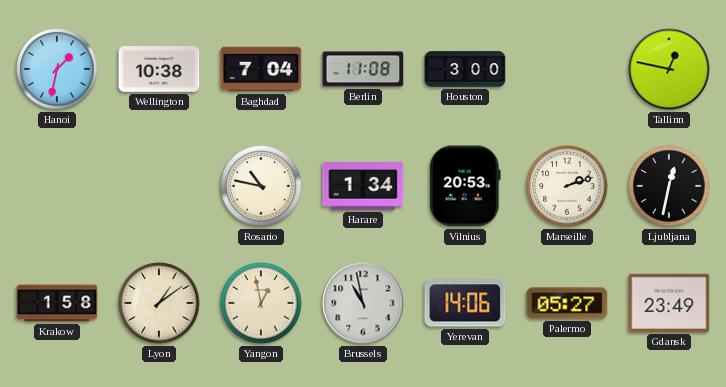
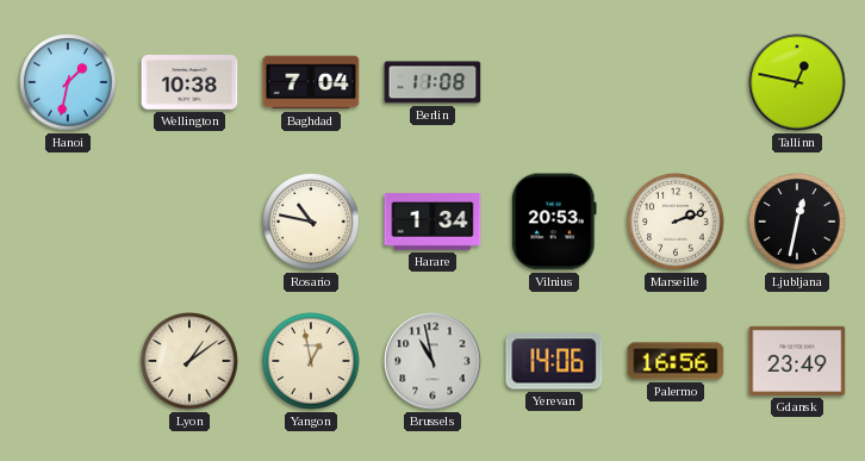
Houston: 3:00 -> none
Krakow: 1:58 -> none
Palermo: 05:27 -> 16:56
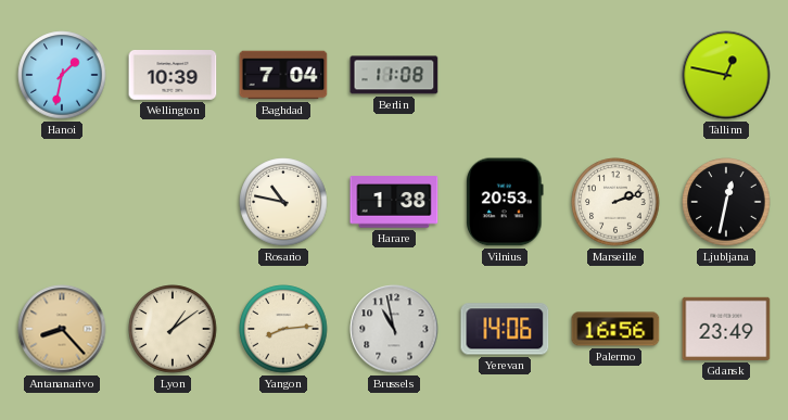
Wellington: 10:38 -> 10:39
Harare: 1:34 -> 1:38
Antananarivo: none -> 8:23
Yangon: 12:58 -> 8:14
